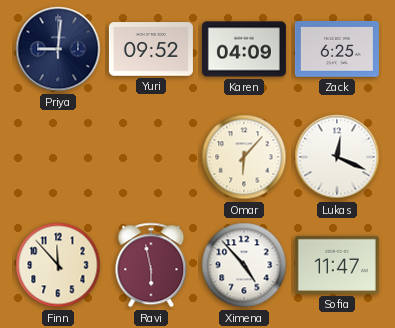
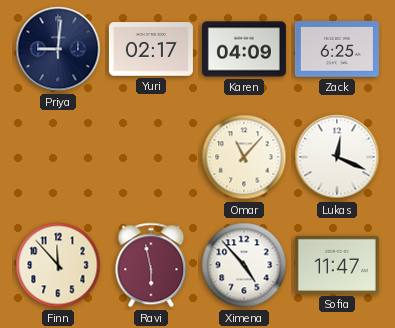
Yuri: 09:52 -> 02:17
Omar: 6:07 -> 11:07
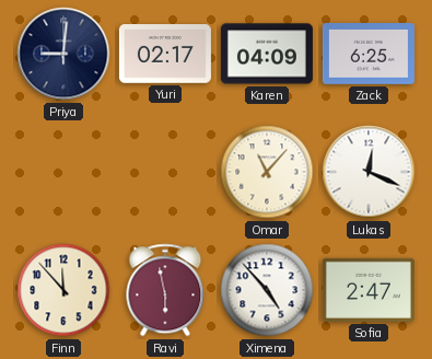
Sofia: 11:47 -> 2:47
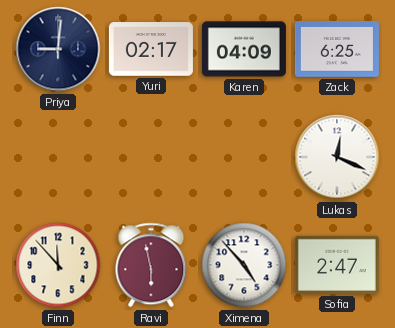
Omar: 11:07 -> none
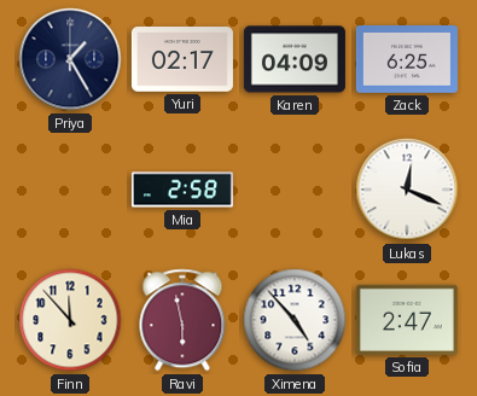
Priya: 9:01 -> 1:25
Mia: none -> 2:58
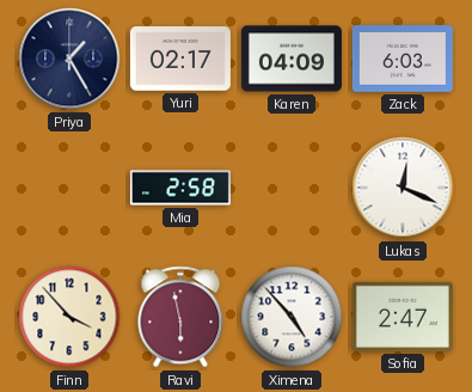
Zack: 6:25 -> 6:03
Finn: 11:53 -> 3:53
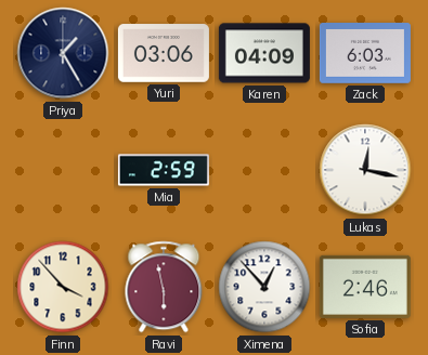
Yuri: 02:17 -> 03:06
Mia: 2:58 -> 2:59
Lukas: 12:19 -> 12:17
Ximena: 4:53 -> 12:53
Sofia: 2:47 -> 2:46
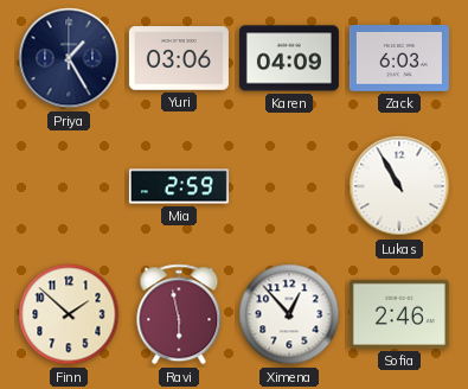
Lukas: 12:17 -> 10:55
Finn: 3:53 -> 1:52
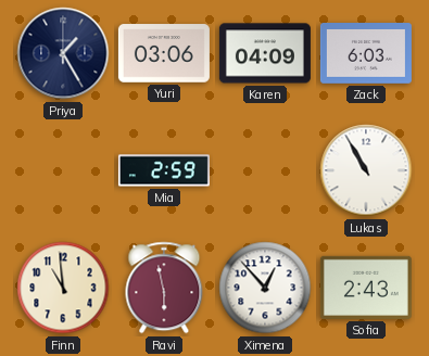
Finn: 1:52 -> 10:59
Sofia: 2:46 -> 2:43
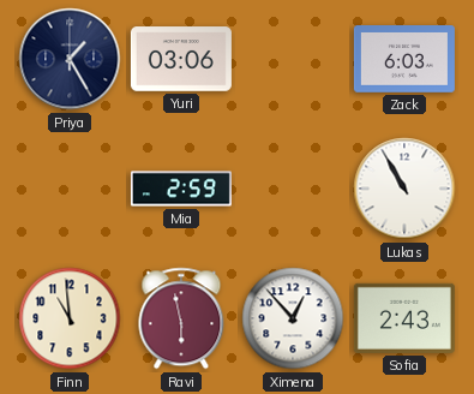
Karen: 04:09 -> none
